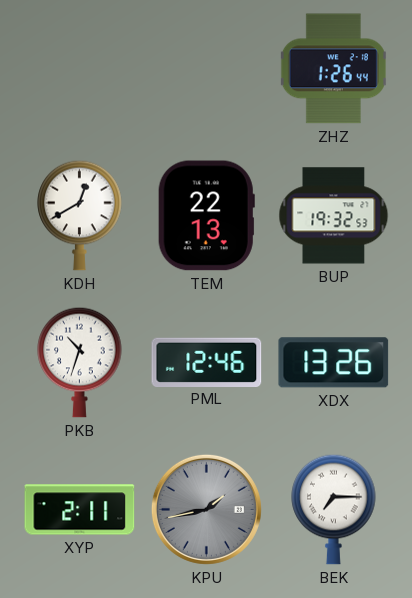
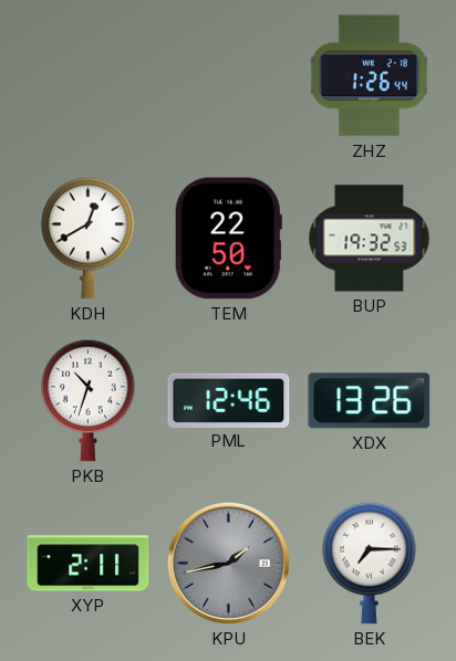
TEM: 22:13 -> 22:50
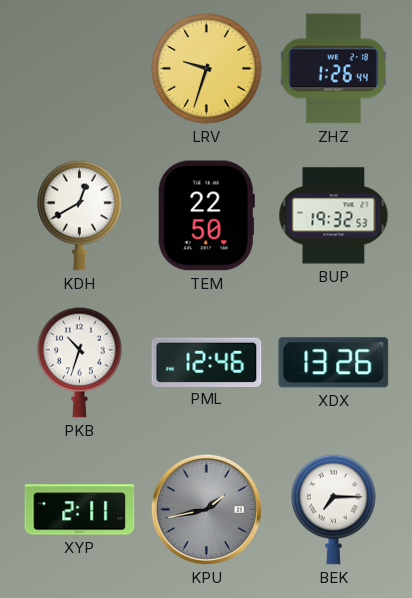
LRV: none -> 9:33
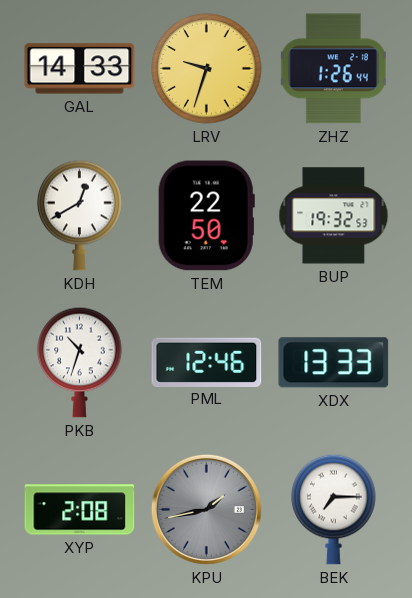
GAL: none -> 14:33
XDX: 13:26 -> 13:33
XYP: 2:11 -> 2:08
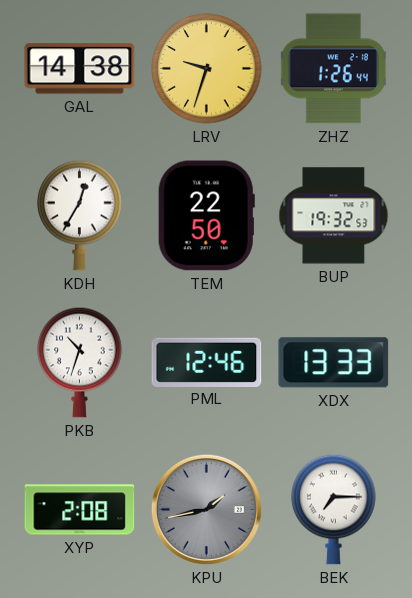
GAL: 14:33 -> 14:38
KDH: 12:40 -> 12:35
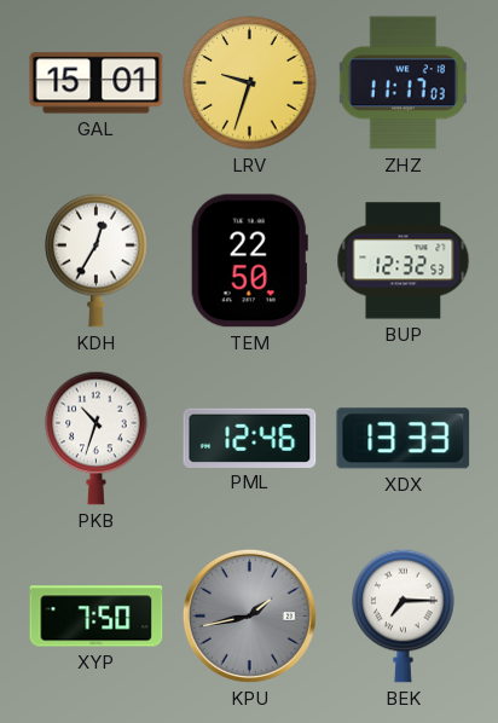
GAL: 14:38 -> 15:01
ZHZ: 1:26 -> 11:17
BUP: 19:32 -> 12:32
XYP: 2:08 -> 7:50
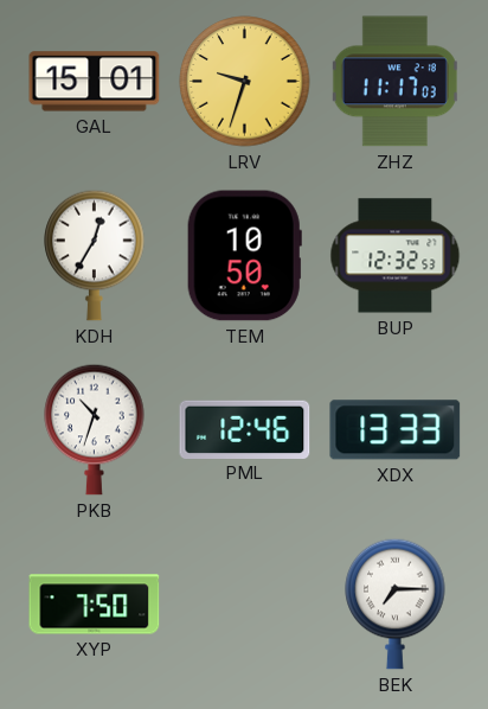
TEM: 22:50 -> 10:50
KPU: 1:43 -> none
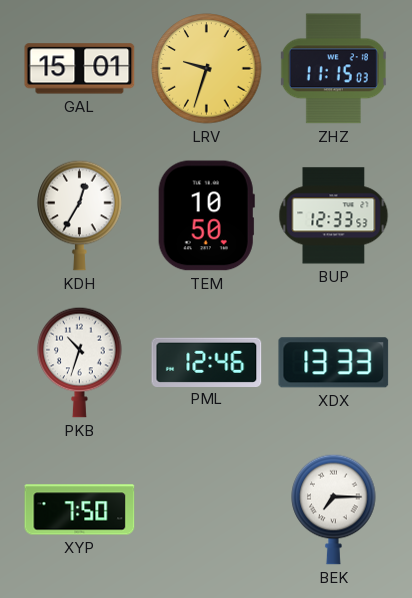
ZHZ: 11:17 -> 11:15
BUP: 12:32 -> 12:33
